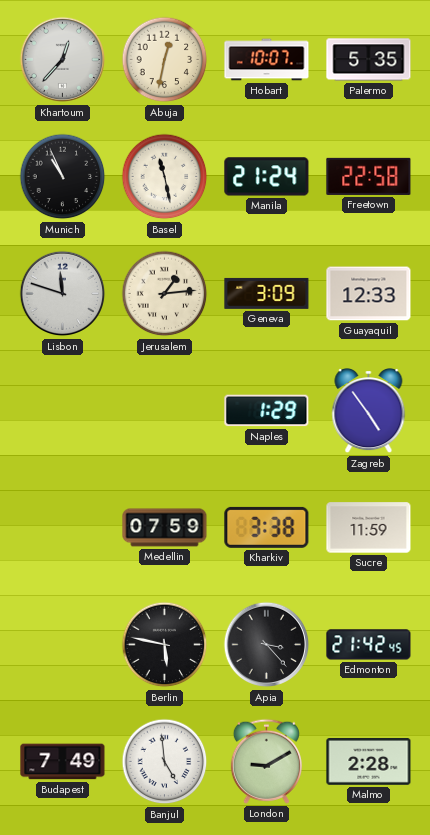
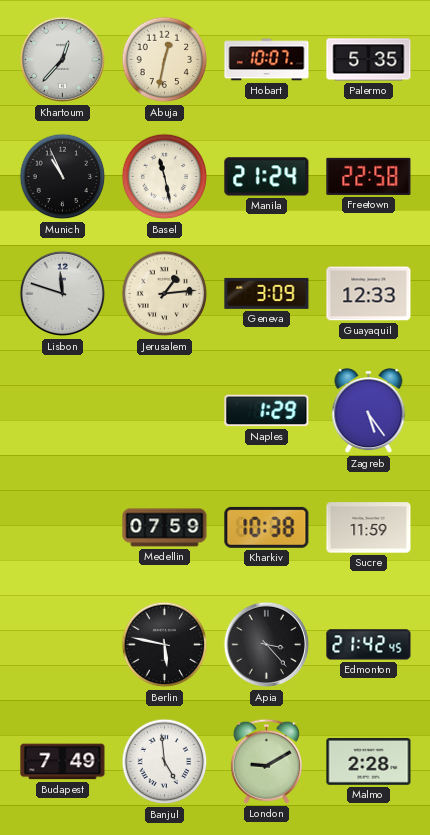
Zagreb: 4:54 -> 5:24
Kharkiv: 3:38 -> 10:38
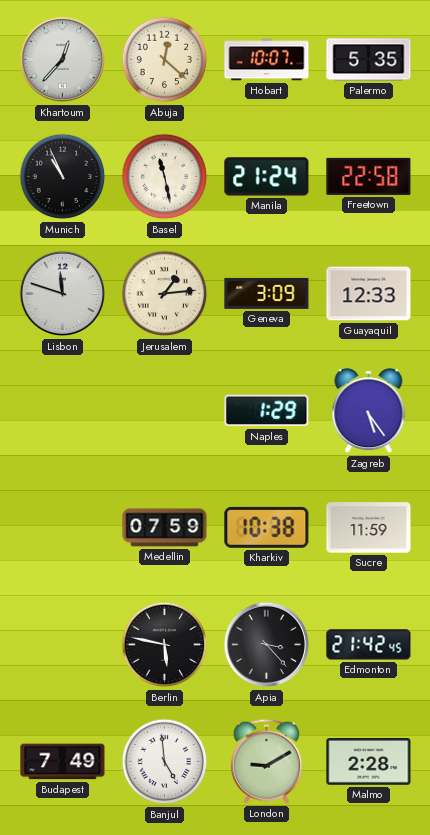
Abuja: 12:32 -> 12:22
